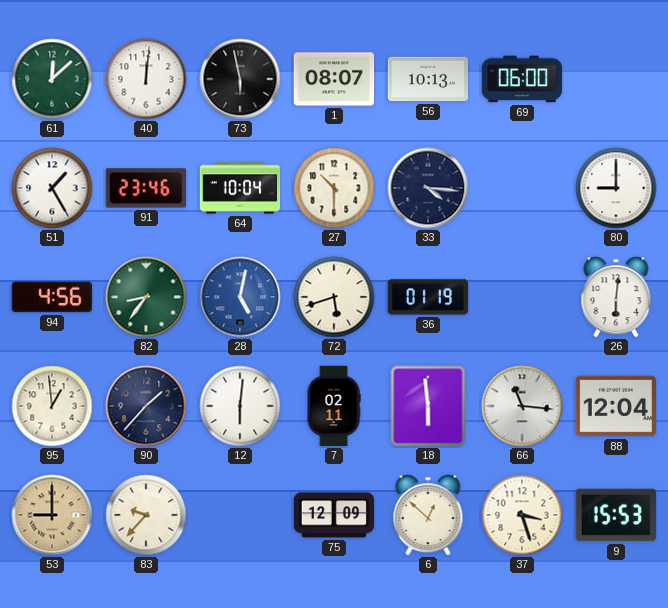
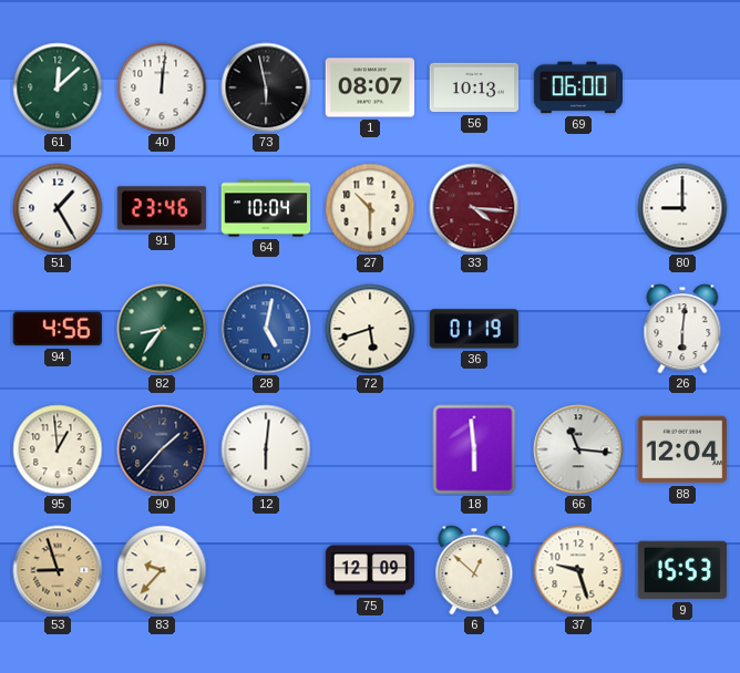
33 dial: navy -> burgundy
7: 02:11 -> none
53: 9:00 -> 8:57
37: 3:27 -> 9:27
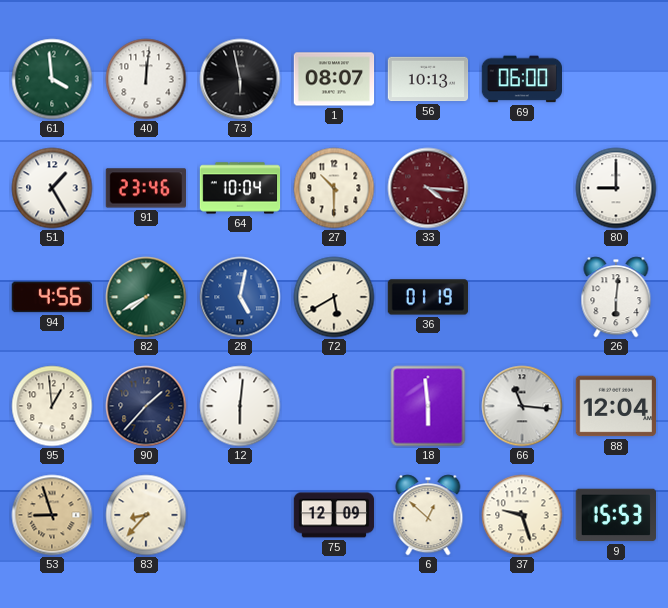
61: 12:08 -> 3:59
82: 8:36 -> 7:40
72: 5:42 -> 5:40
83: 9:37 -> 8:37
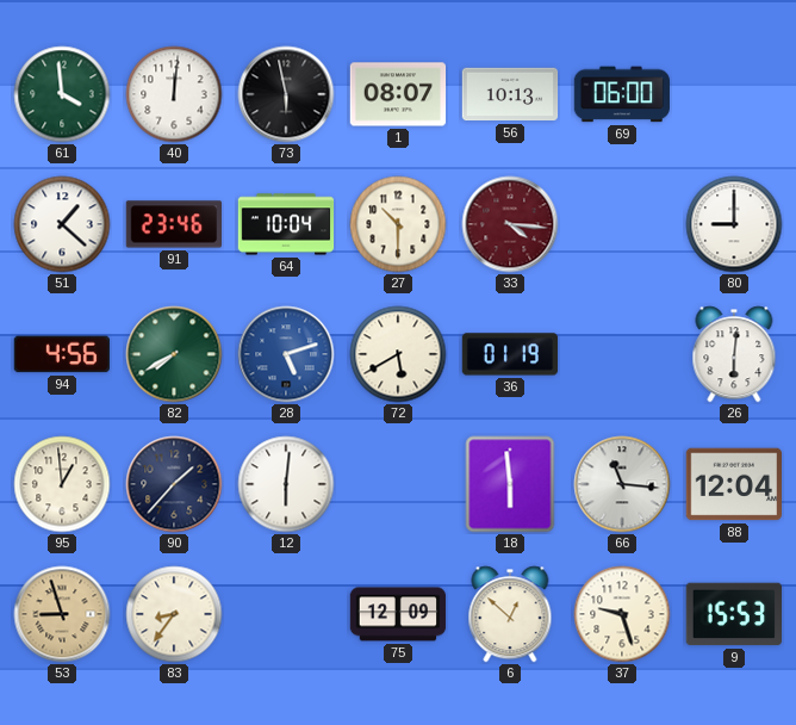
51: 1:25 -> 1:22
28: 5:02 -> 5:12
83: 8:37 -> 8:36
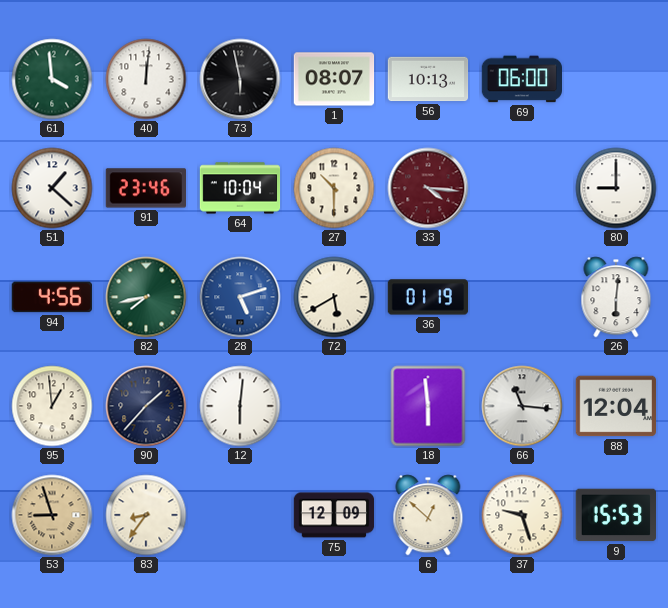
82: 7:40 -> 7:43
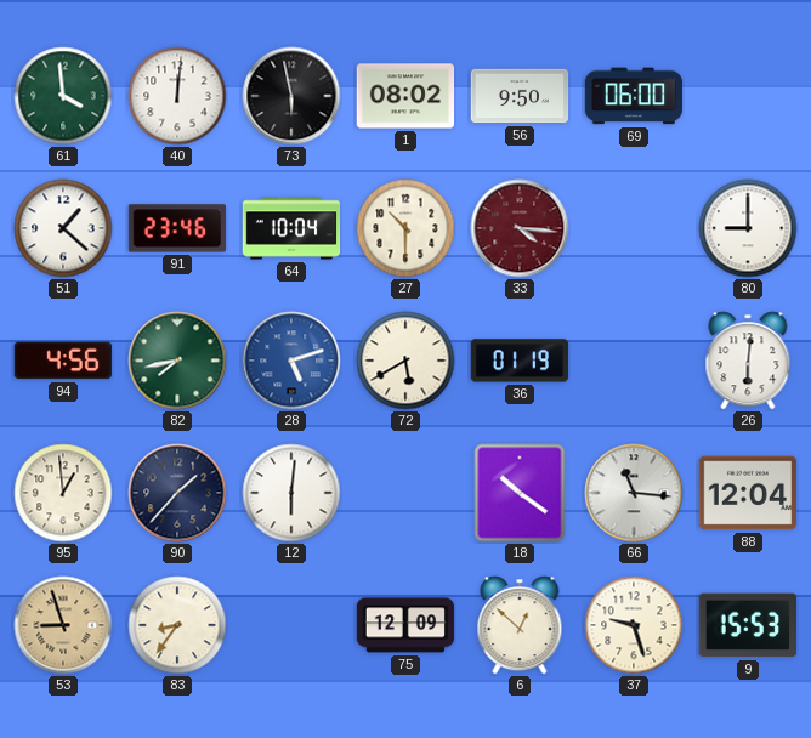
1: 08:07 -> 08:02
56: 10:13 -> 9:50
18: 5:59 -> 10:21
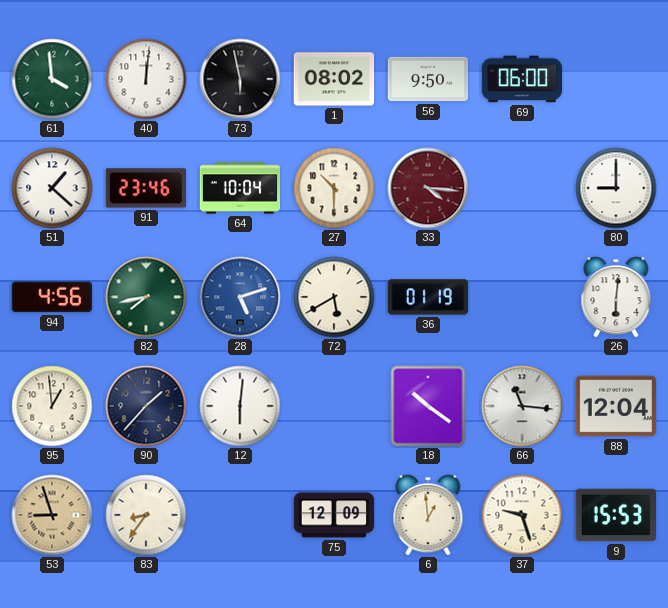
6: 12:52 -> 12:59
